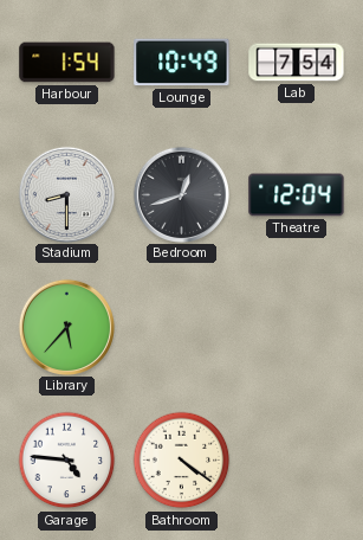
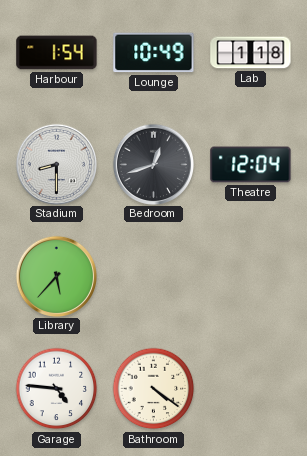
Lab: 7:54 -> 1:18
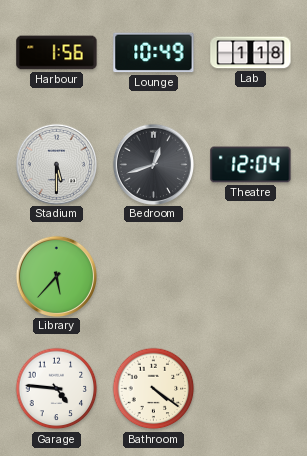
Harbour: 1:54 -> 1:56
Stadium: 8:30 -> 5:30
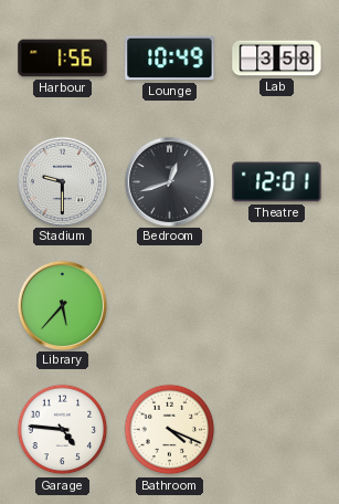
Lab: 1:18 -> 3:58
Stadium: 5:30 -> 9:30
Theatre: 12:04 -> 12:01
Bathroom: 4:21 -> 4:19
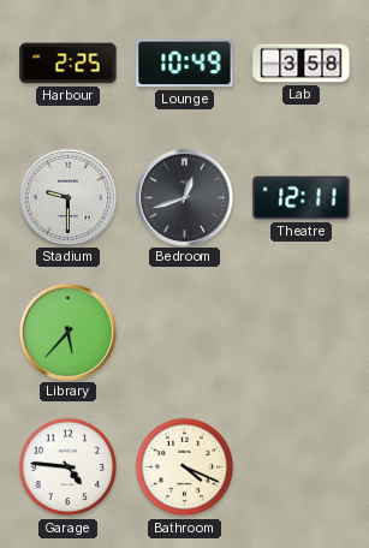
Harbour: 1:56 -> 2:25
Theatre: 12:01 -> 12:11
